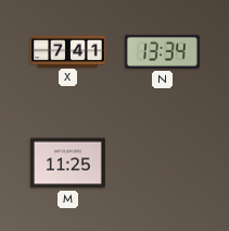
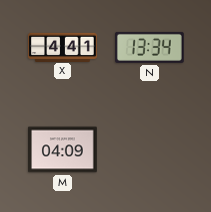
X: 7:41 -> 4:41
M: 11:25 -> 04:09
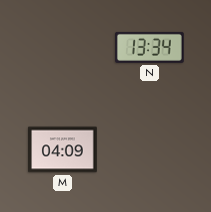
X: 4:41 -> none
